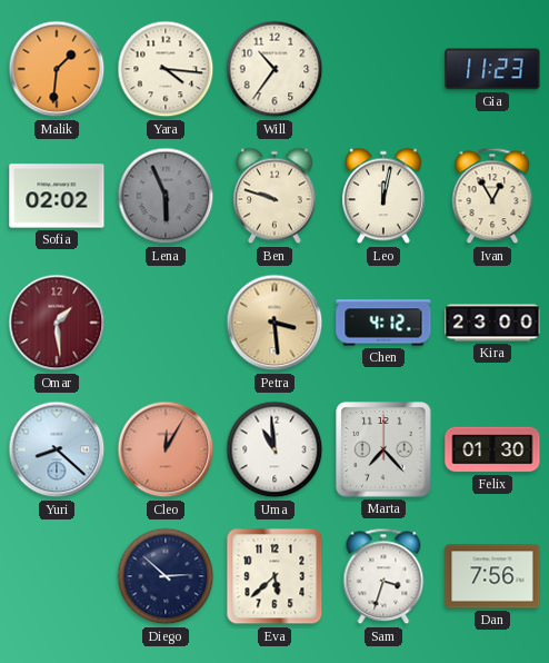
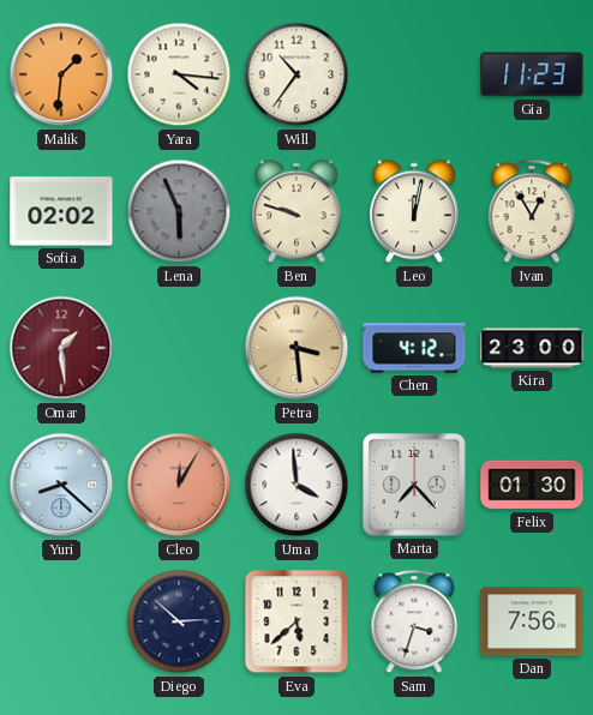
Uma: 10:59 -> 3:59
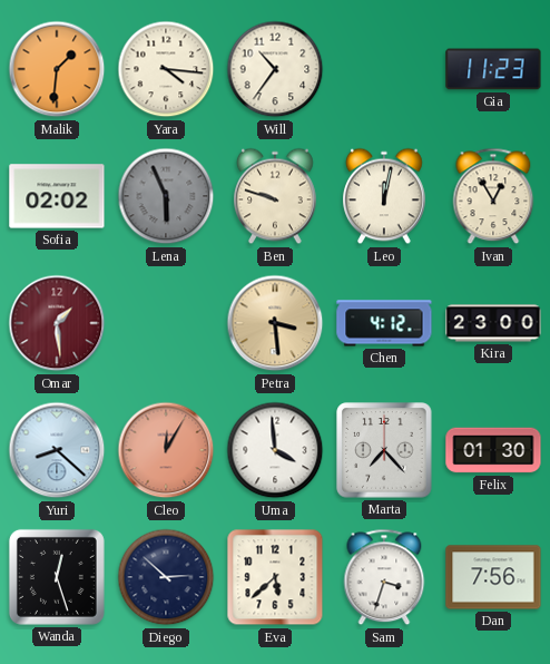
Wanda: none -> 12:27
